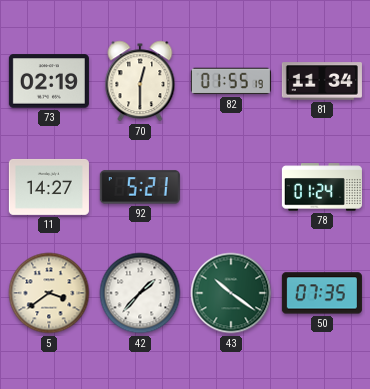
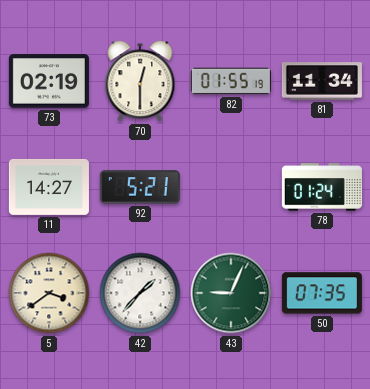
43: 10:21 -> 9:04
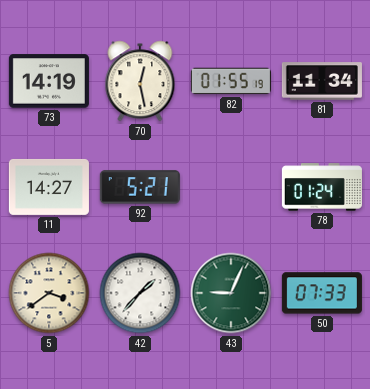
73: 02:19 -> 14:19
70: 12:30 -> 12:28
50: 07:35 -> 07:33
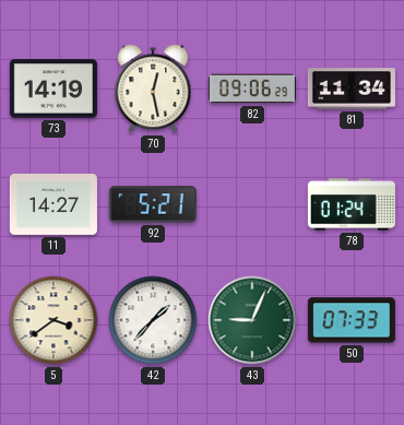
82: 01:55 -> 09:06
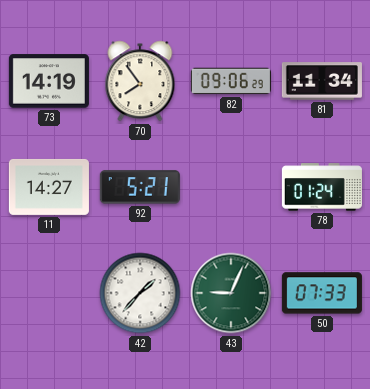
70: 12:28 -> 7:54
5: 3:39 -> none
